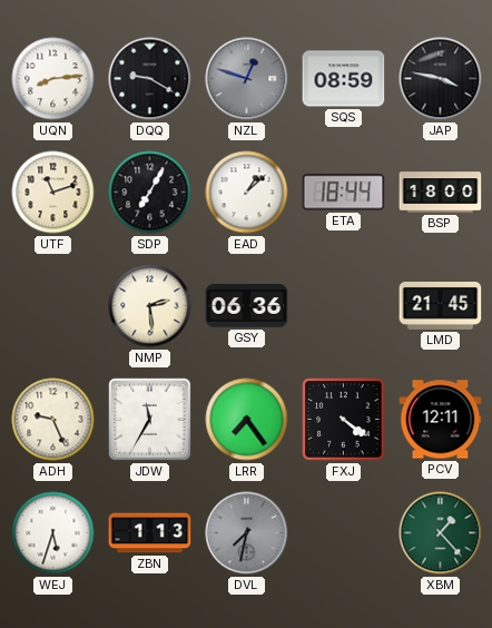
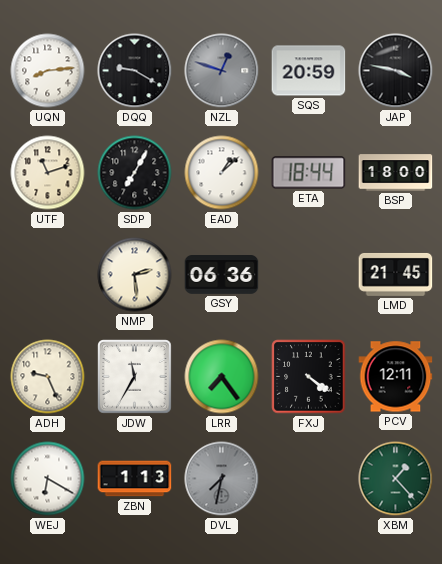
SQS: 08:59 -> 20:59
WEJ: 5:33 -> 6:20
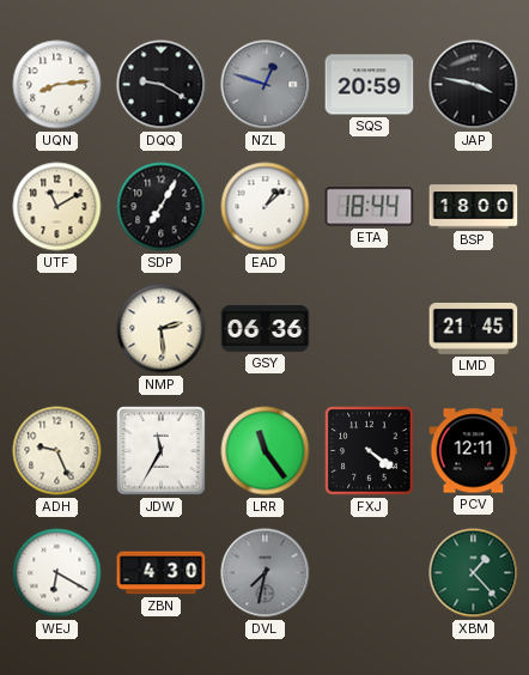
UTF: 11:12 -> 11:10
LRR: 7:24 -> 11:24
ZBN: 1:13 -> 4:30
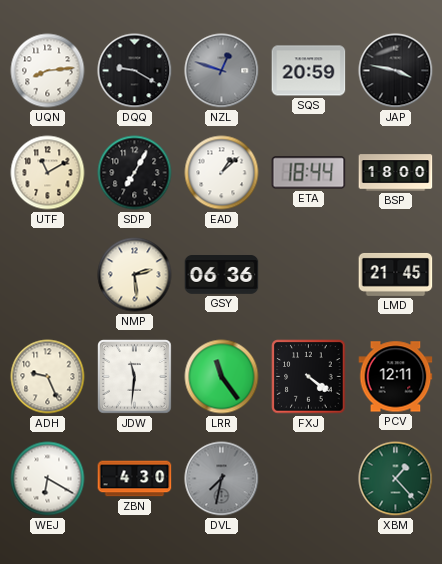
JDW: 11:35 -> 11:31
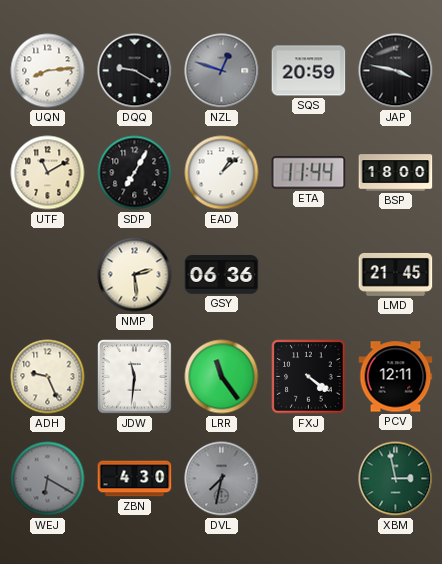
ETA: 18:44 -> 11:44
WEJ dial: white -> grey
XBM: 1:23 -> 2:58
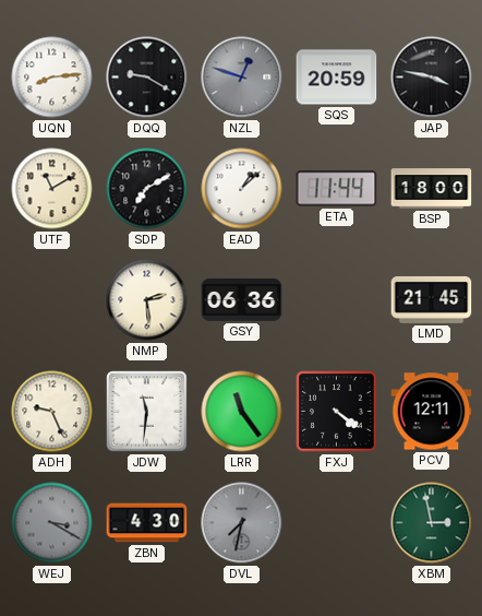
SDP: 7:05 -> 7:10
WEJ: 6:20 -> 3:20
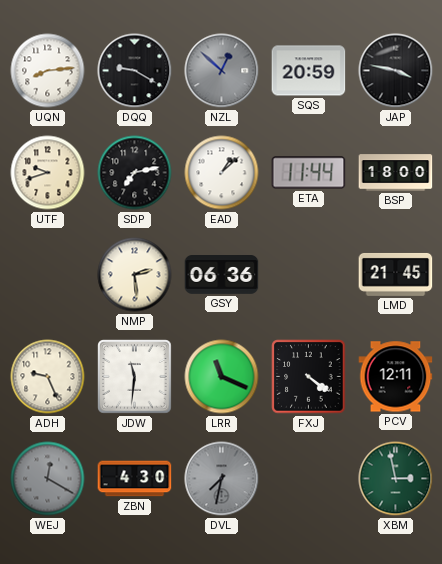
NZL: 12:48 -> 12:52
UTF: 11:10 -> 9:42
SDP: 7:10 -> 7:13
LRR: 11:24 -> 11:19
WEJ: 3:20 -> 12:20
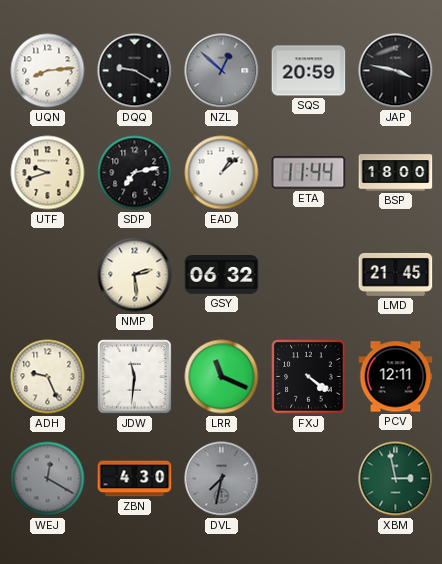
GSY: 06:36 -> 06:32
